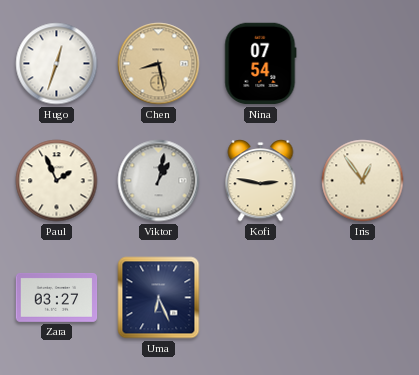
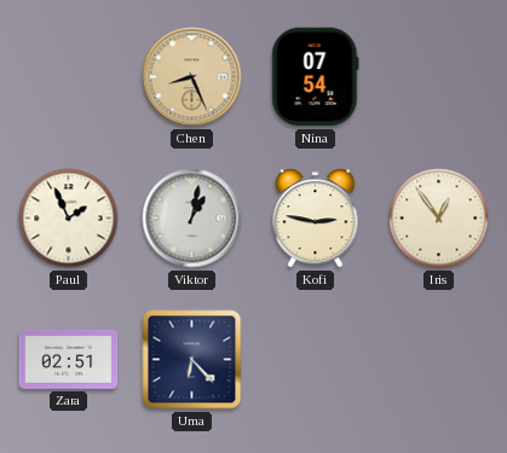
Hugo: 12:33 -> none
Chen: 8:28 -> 8:26
Zara: 03:27 -> 02:51
Uma: 6:26 -> 6:23
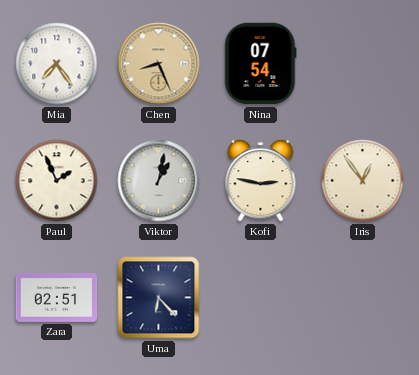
Mia: none -> 7:24
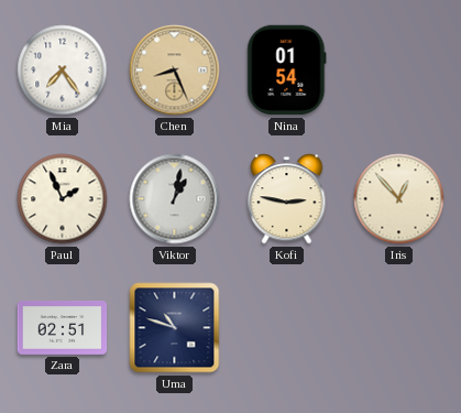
Nina: 07:54 -> 01:54
Iris: 12:54 -> 12:53
Uma: 6:23 -> 10:48
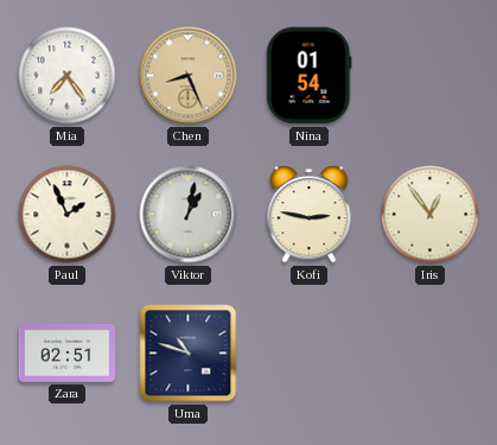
Iris: 12:53 -> 12:54
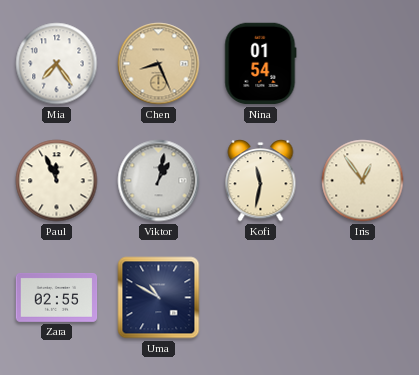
Paul: 1:56 -> 11:56
Kofi: 2:47 -> 11:32
Zara: 02:51 -> 02:55
Uma: 10:48 -> 10:50
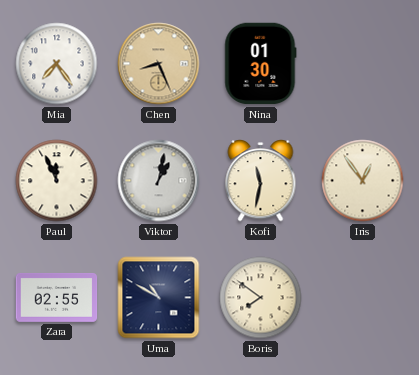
Nina: 01:54 -> 01:30
Boris: none -> 7:51
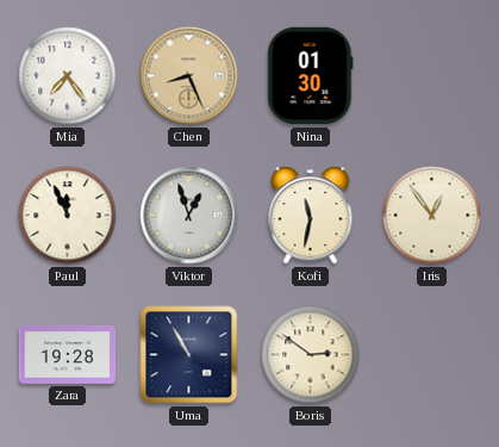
Viktor: 1:02 -> 12:57
Zara: 02:55 -> 19:28
Uma: 10:50 -> 10:55
Boris: 7:51 -> 2:51
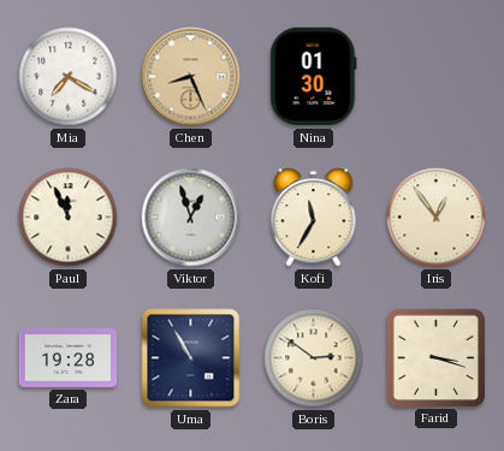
Mia: 7:24 -> 7:20
Kofi: 11:32 -> 11:35
Farid: none -> 3:18
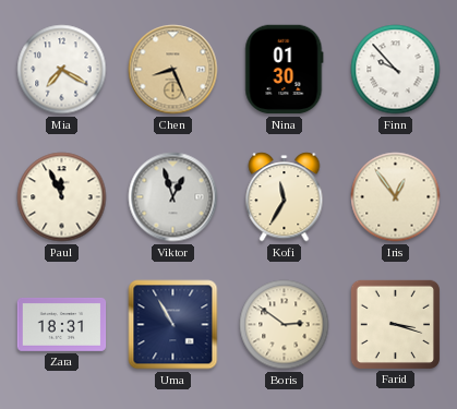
Finn: none -> 9:53
Zara: 19:28 -> 18:31
